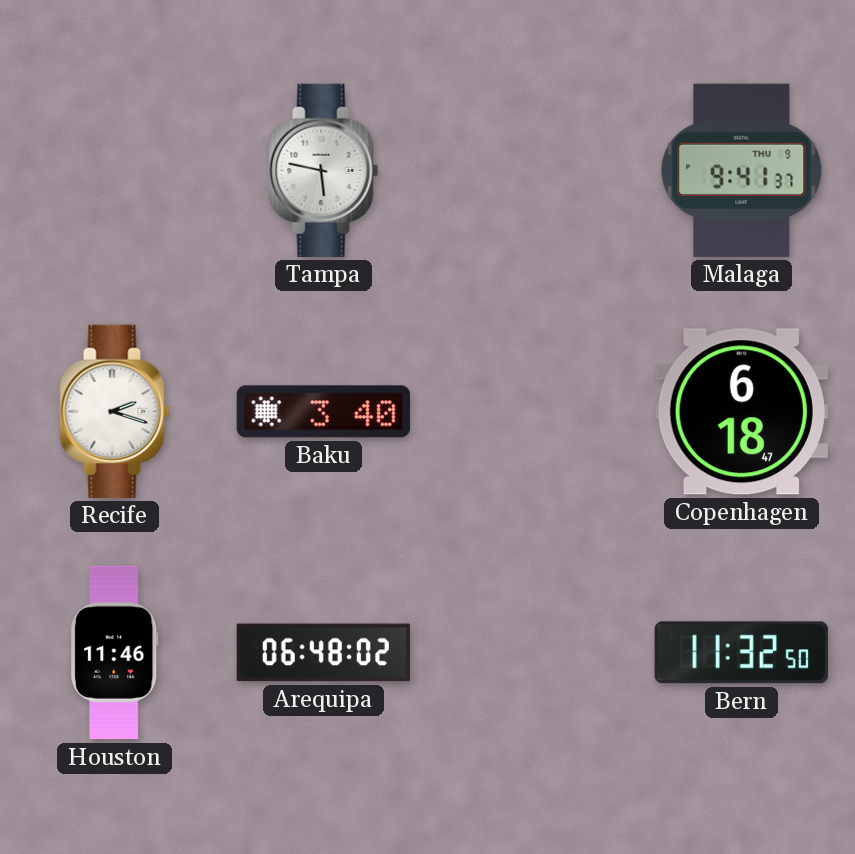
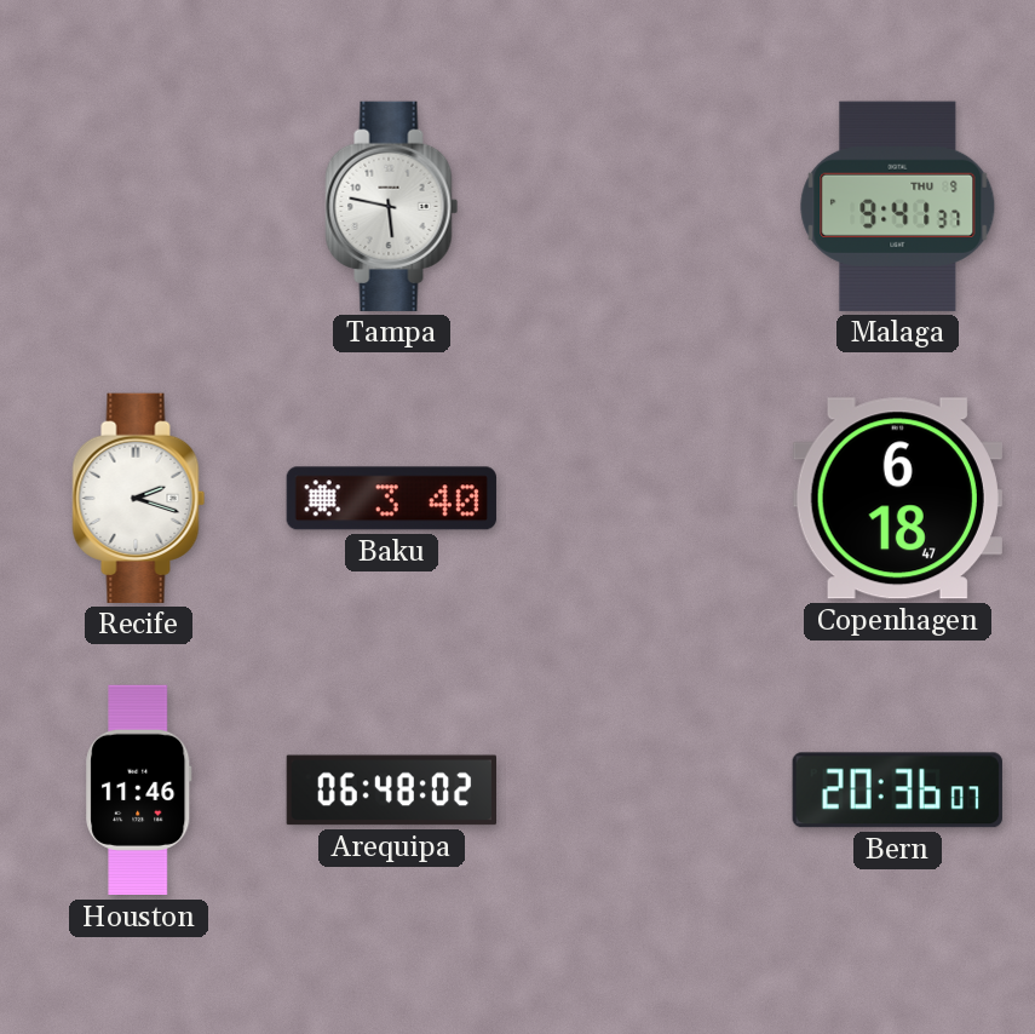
Bern: 11:32 -> 20:36
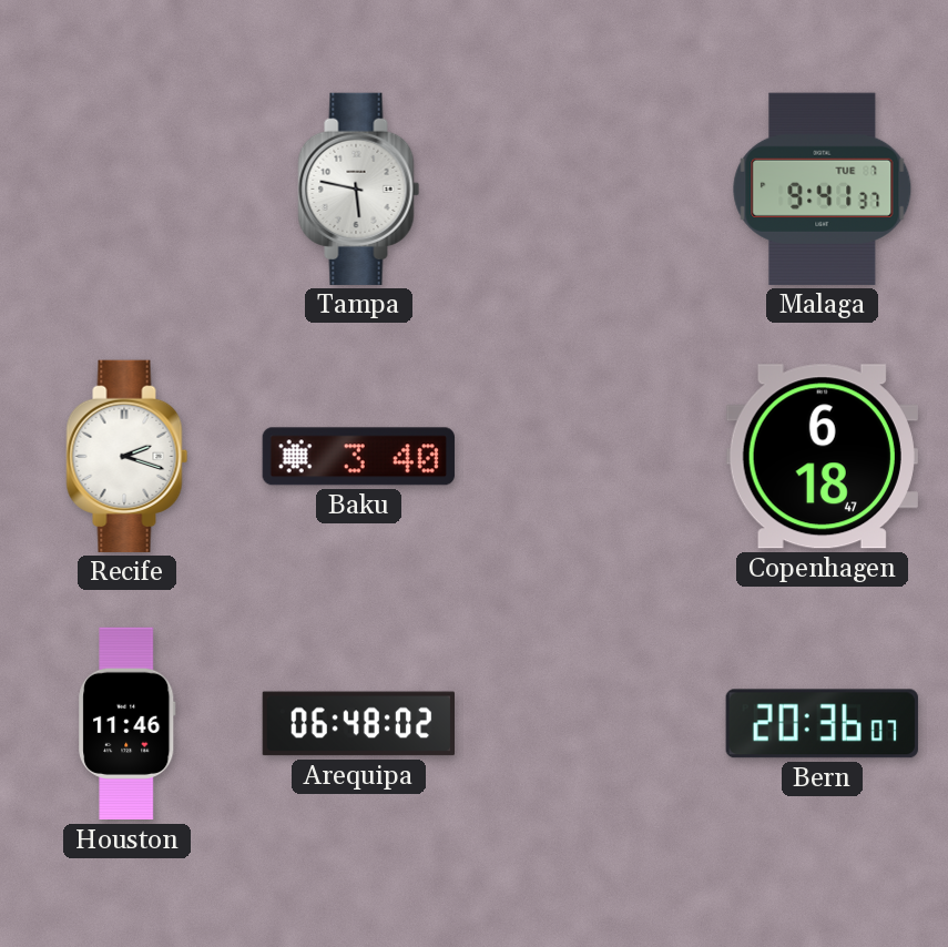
Malaga date: THU 9 -> TUE 7
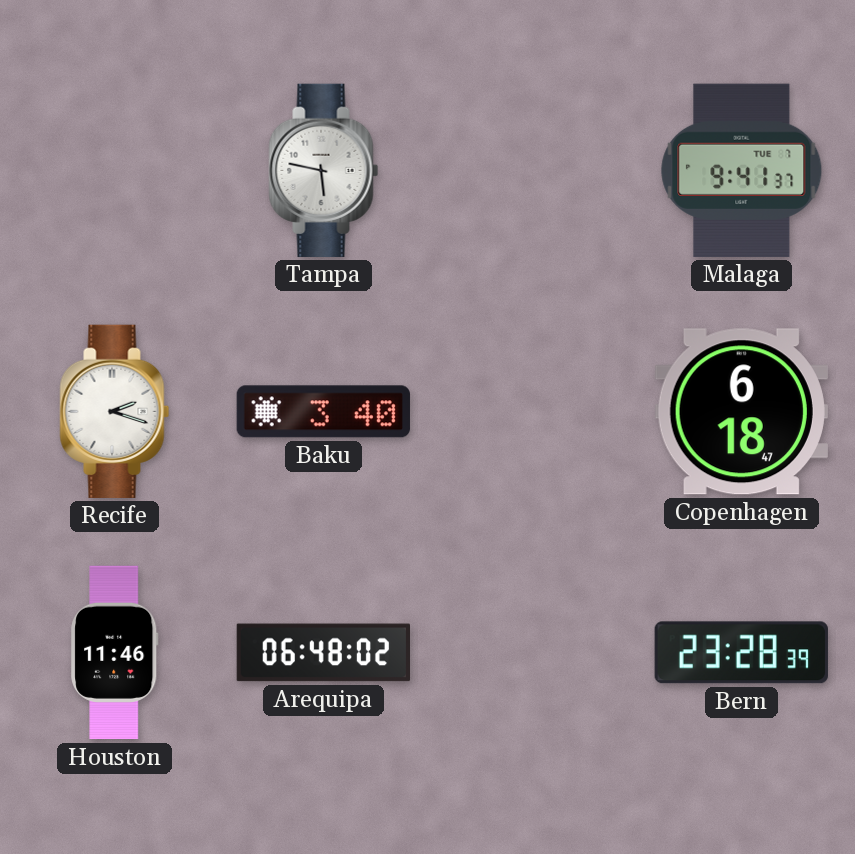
Bern: 20:36 -> 23:28
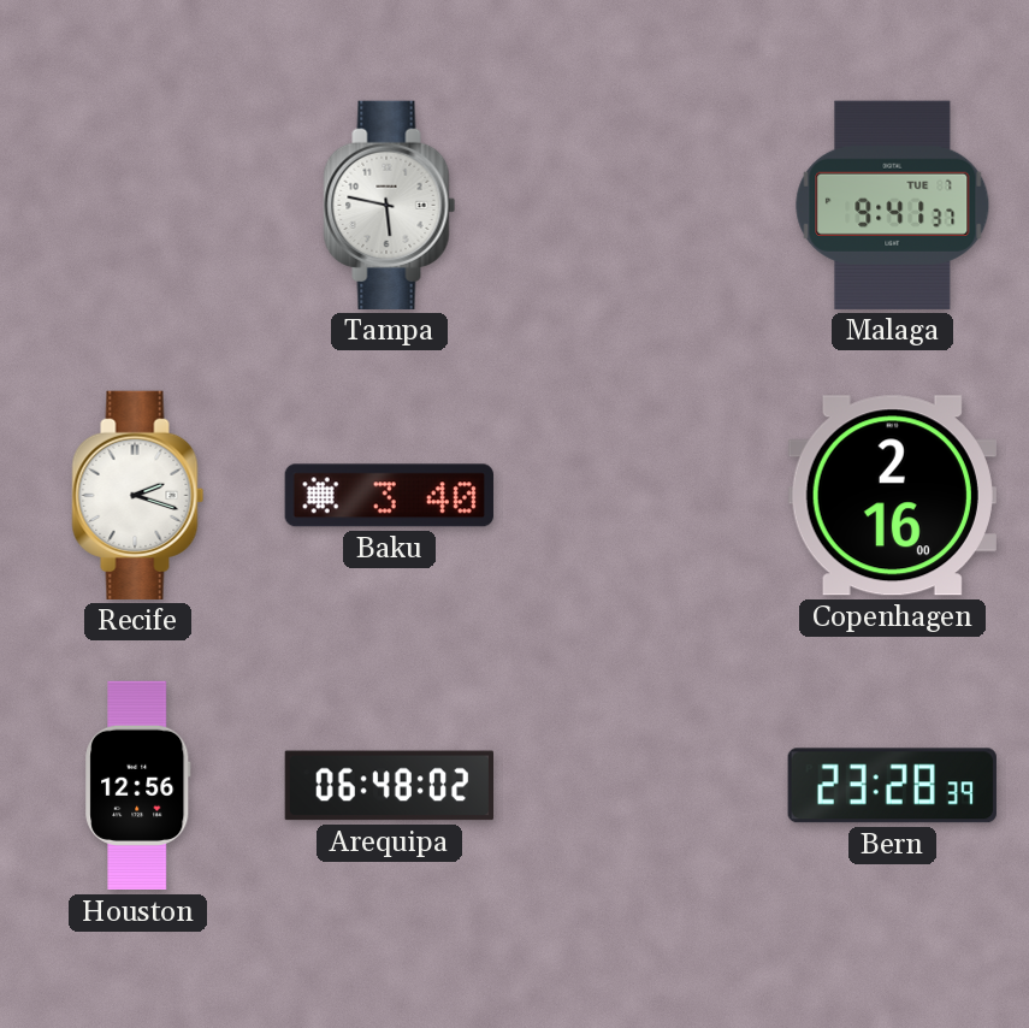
Copenhagen: 6:18 -> 2:16
Houston: 11:46 -> 12:56
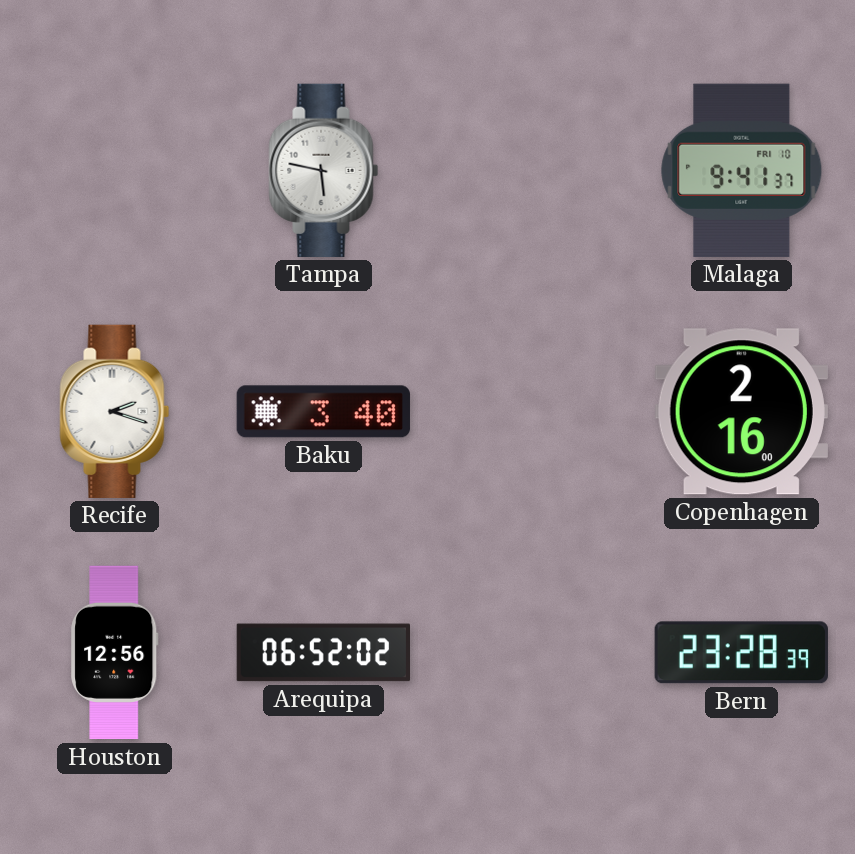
Malaga date: TUE 7 -> FRI 10
Arequipa: 06:48 -> 06:52
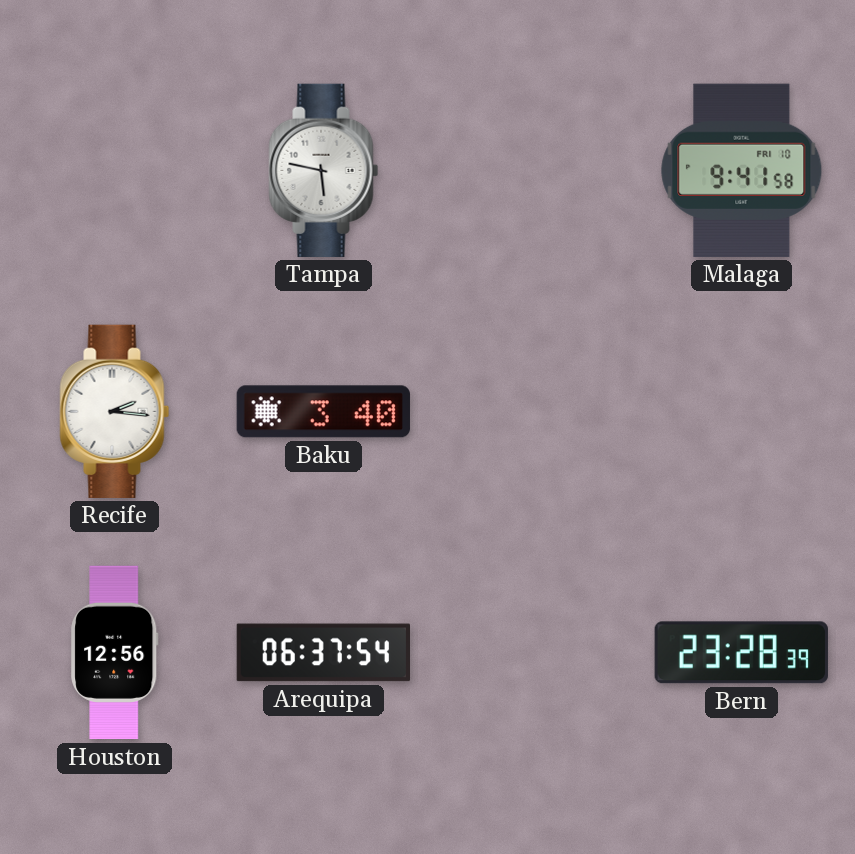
Malaga: 9:41:37 -> 9:41:58
Recife: 2:18 -> 2:16
Copenhagen: 2:16 -> none
Arequipa: 06:52 -> 06:37
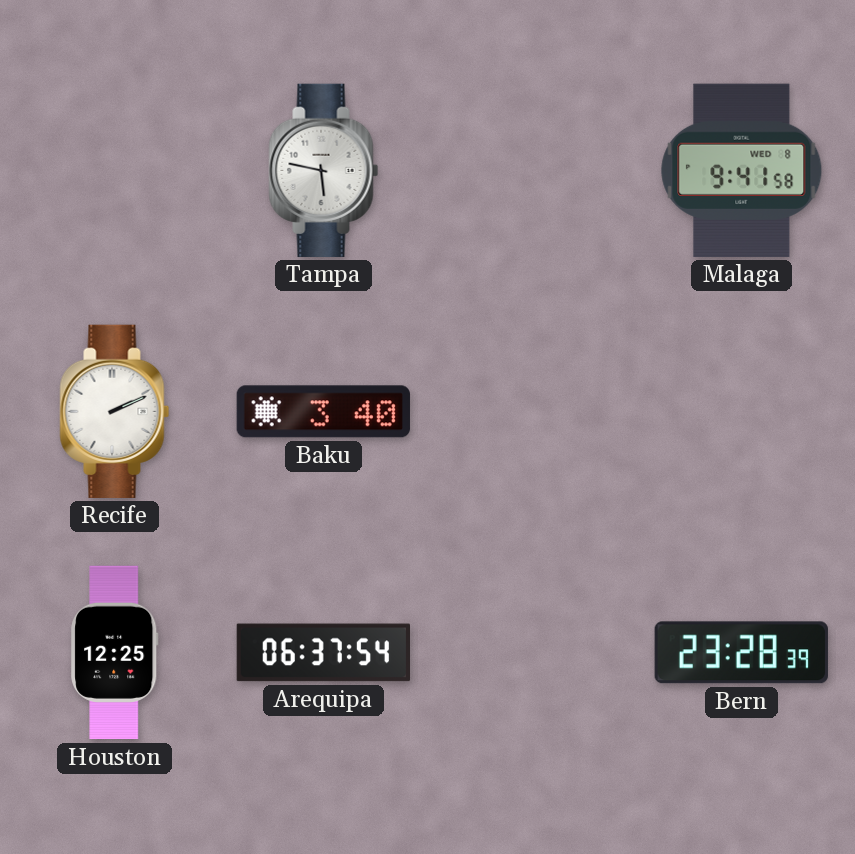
Malaga date: FRI 10 -> WED 8
Recife: 2:16 -> 2:11
Houston: 12:56 -> 12:25
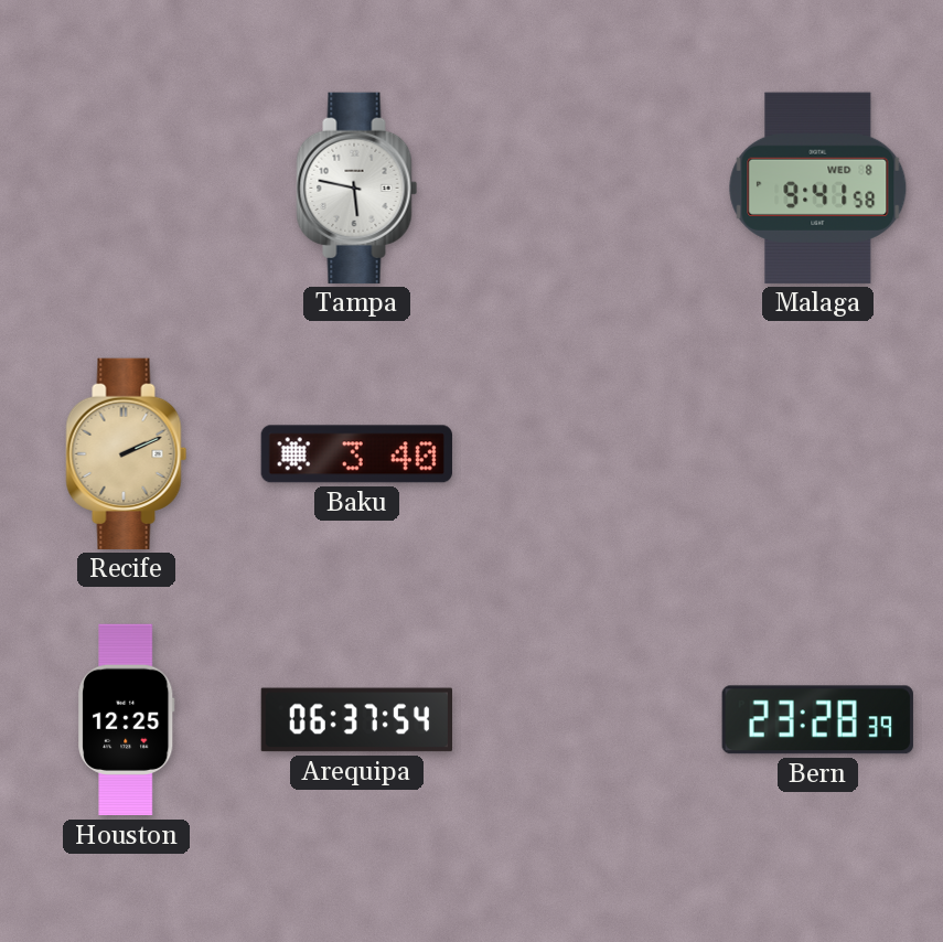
Recife dial: white -> champagne
